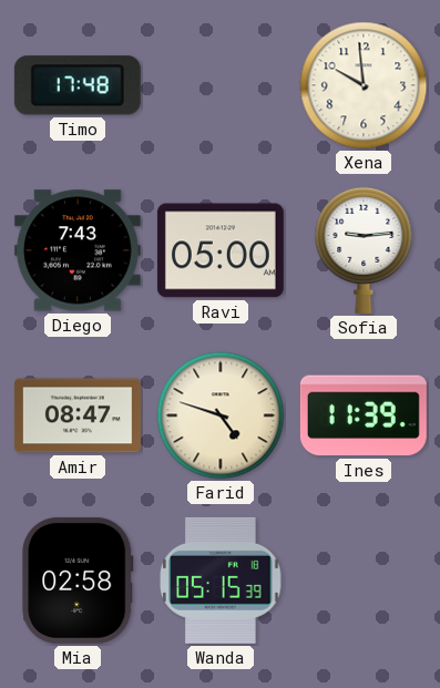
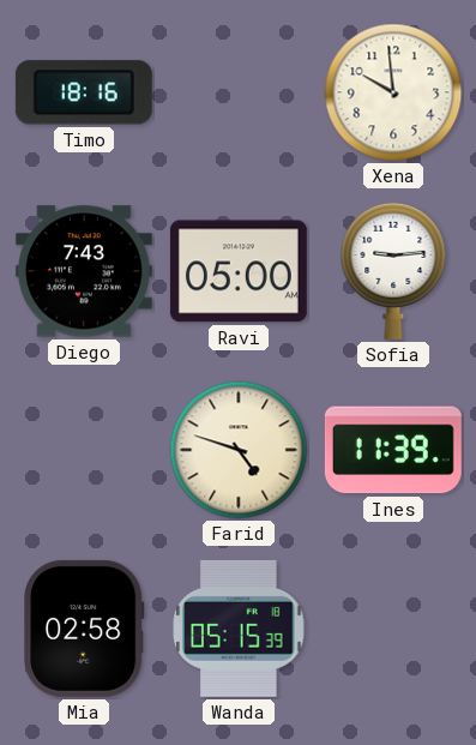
Timo: 17:48 -> 18:16
Amir: 08:47 -> none
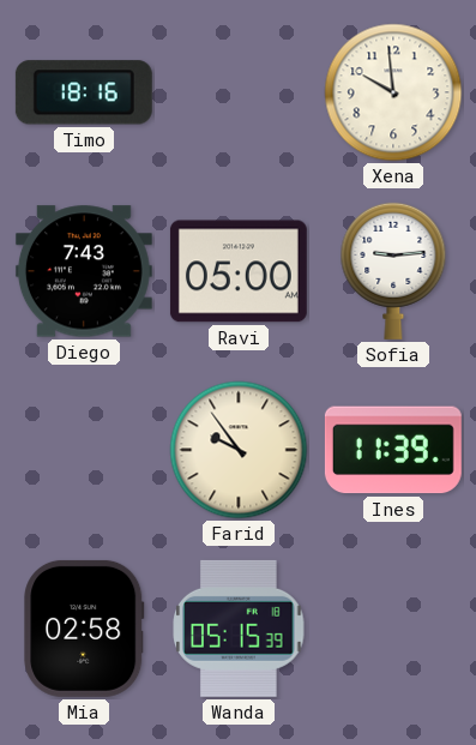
Farid: 4:48 -> 9:54
